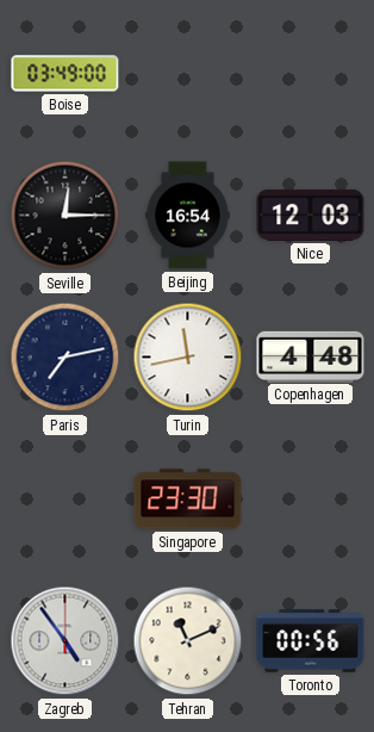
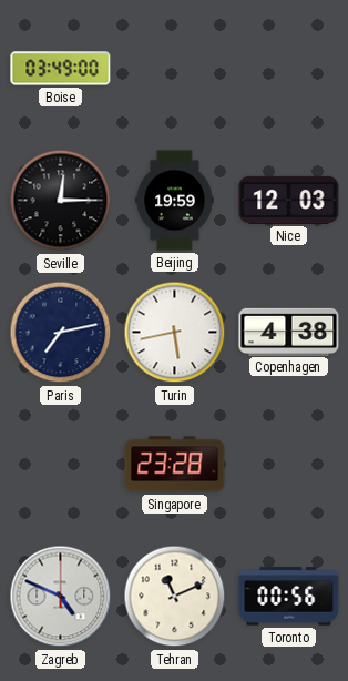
Beijing: 16:54 -> 19:59
Turin: 11:43 -> 5:43
Copenhagen: 4:48 -> 4:38
Singapore: 23:30 -> 23:28
Zagreb: 4:54 -> 4:49
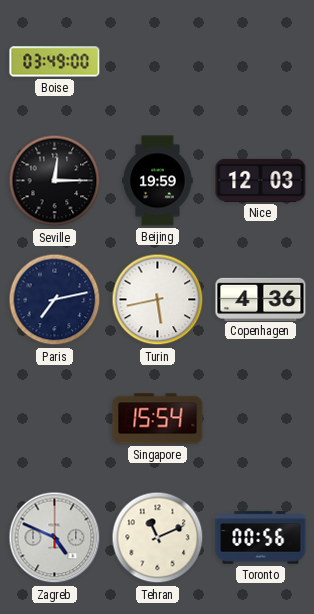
Copenhagen: 4:38 -> 4:36
Singapore: 23:28 -> 15:54
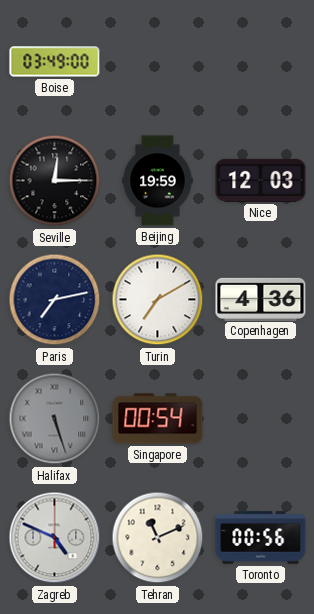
Turin: 5:43 -> 7:10
Halifax: none -> 5:27
Singapore: 15:54 -> 00:54
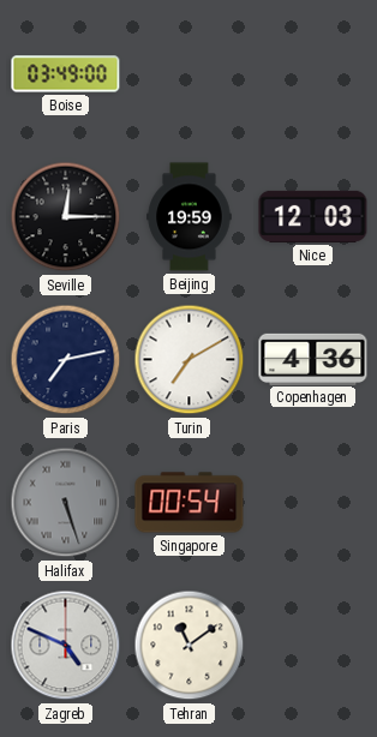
Tehran: 11:11 -> 11:09
Toronto: 00:56 -> none
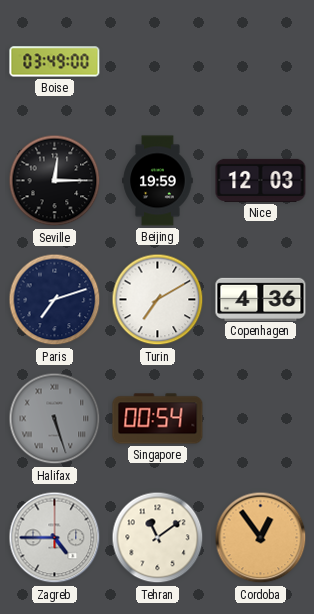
Paris: 7:13 -> 7:12
Zagreb: 4:49 -> 4:45
Cordoba: none -> 12:54
